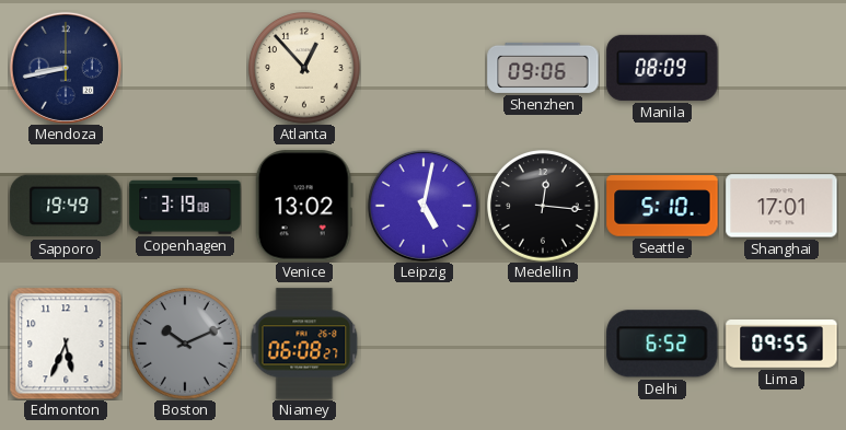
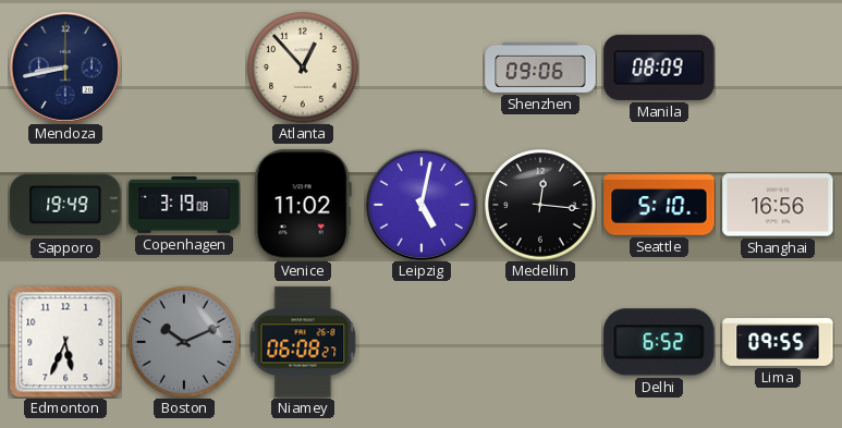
Venice: 13:02 -> 11:02
Shanghai: 17:01 -> 16:56
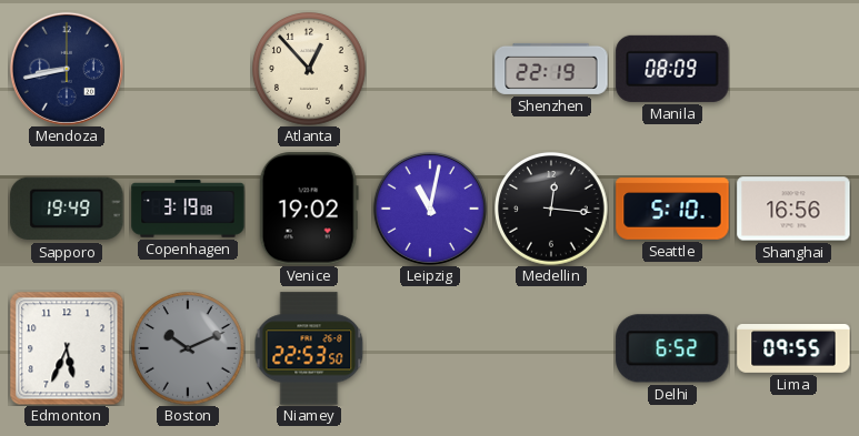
Shenzhen: 09:06 -> 22:19
Venice: 11:02 -> 19:02
Leipzig: 5:02 -> 11:02
Niamey: 06:08 -> 22:53
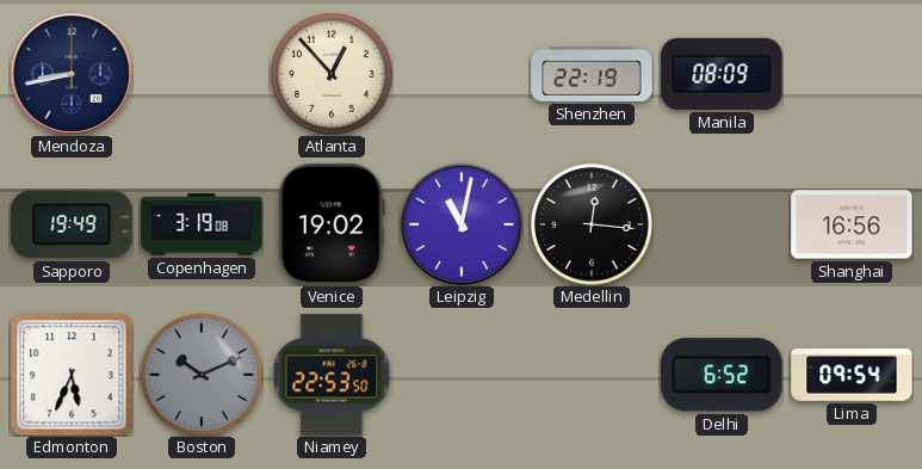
Seattle: 5:10 -> none
Lima: 09:55 -> 09:54
